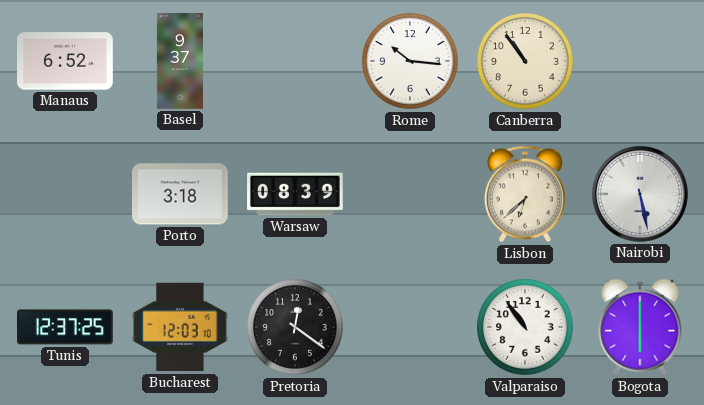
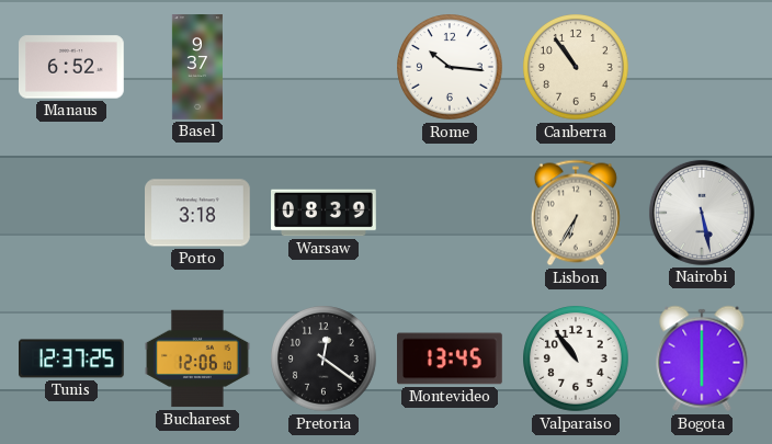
Lisbon: 6:38 -> 6:35
Bucharest: 12:03 -> 12:06
Montevideo: none -> 13:45
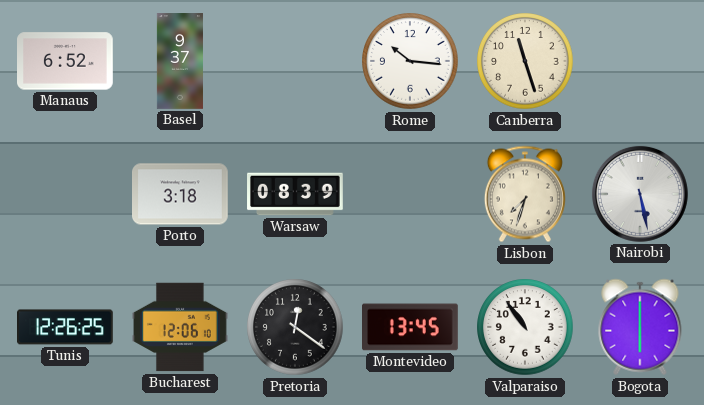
Canberra: 10:54 -> 11:27
Lisbon: 6:35 -> 7:33
Tunis: 12:37 -> 12:26
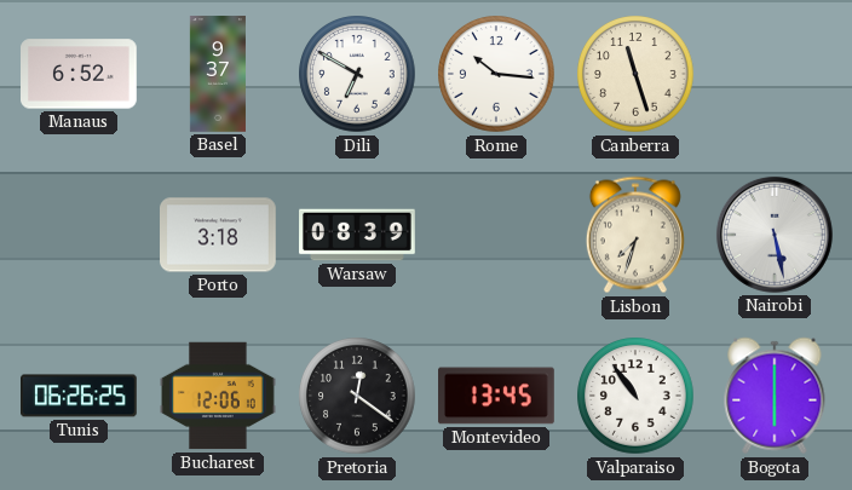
Dili: none -> 6:50
Tunis: 12:26 -> 06:26
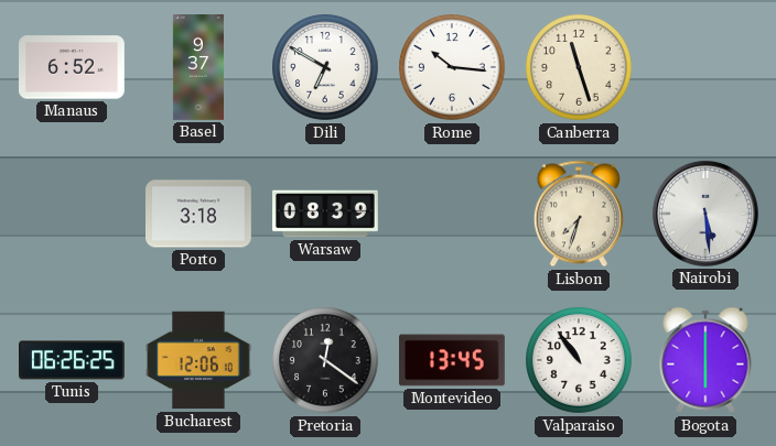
Nairobi: 5:28 -> 5:29
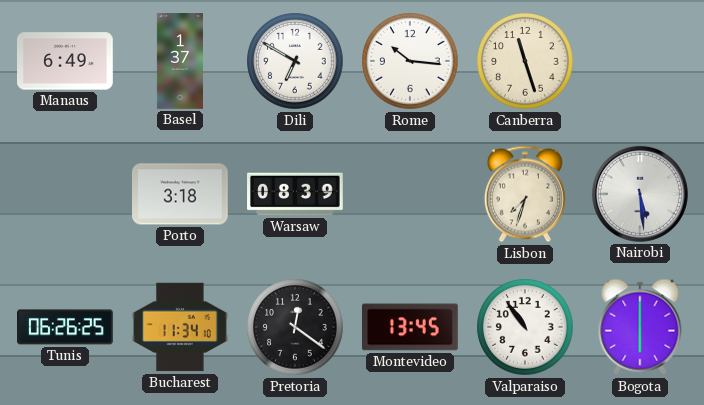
Manaus: 6:52 -> 6:49
Basel: 9:37 -> 1:37
Bucharest: 12:06 -> 11:34
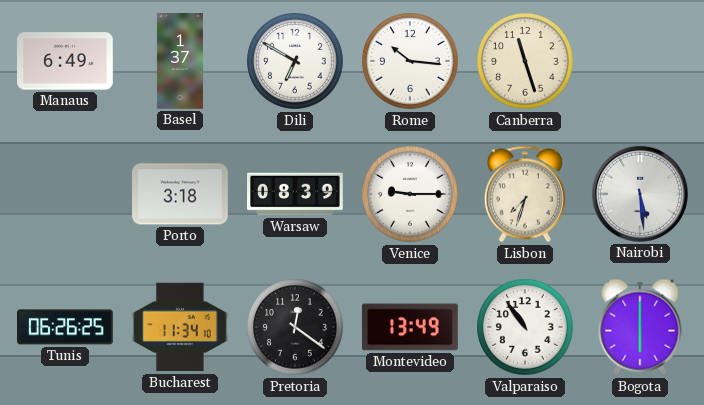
Venice: none -> 9:15
Montevideo: 13:45 -> 13:49
